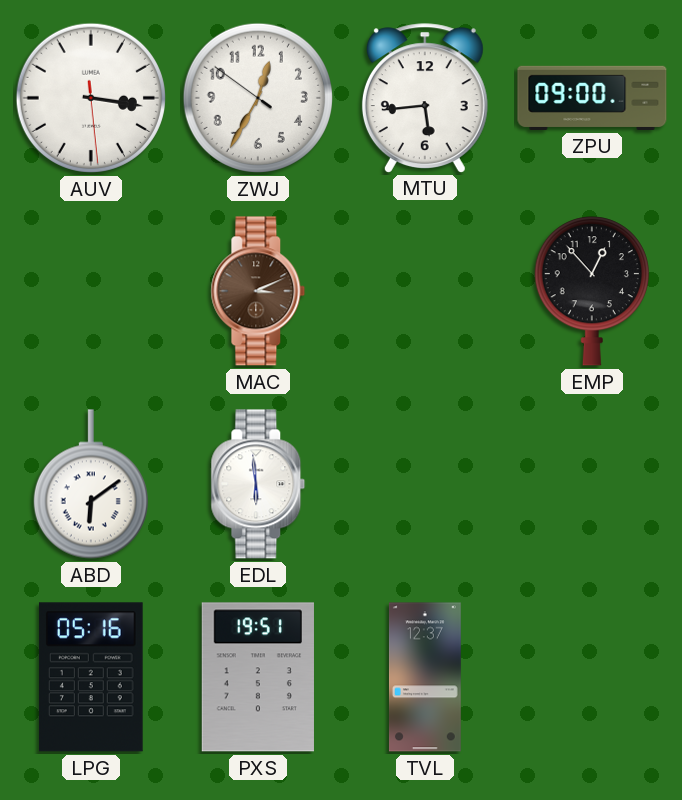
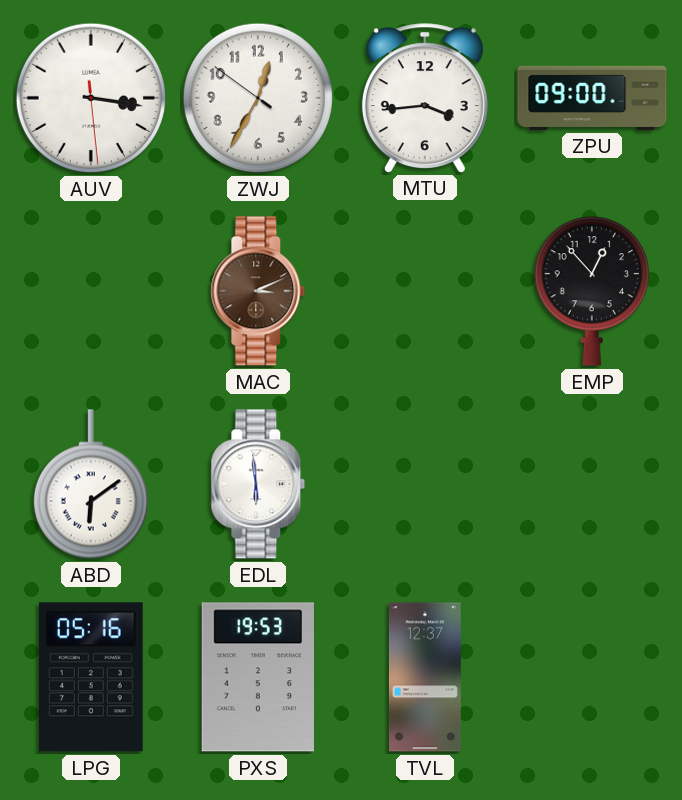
MTU: 5:44 -> 3:44
PXS: 19:51 -> 19:53
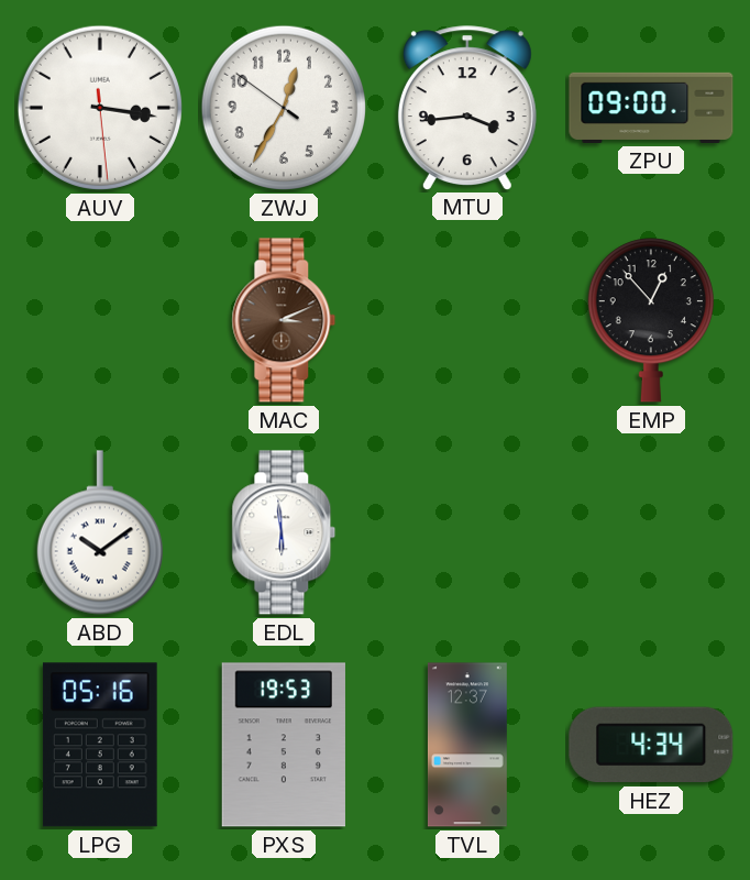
ABD: 6:09 -> 10:09
HEZ: none -> 4:34
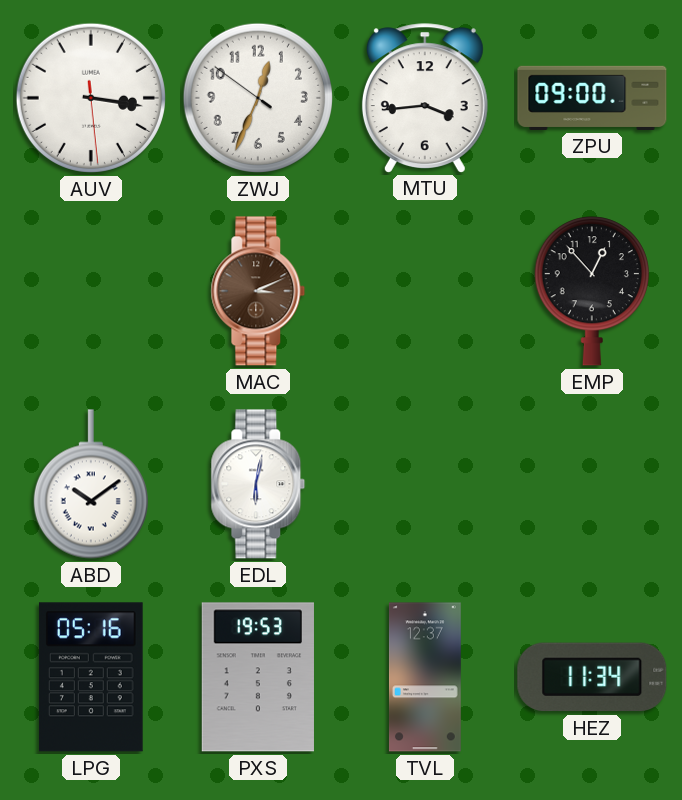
ZWJ: 12:34 -> 12:33
EDL: 5:59 -> 6:02
HEZ: 4:34 -> 11:34
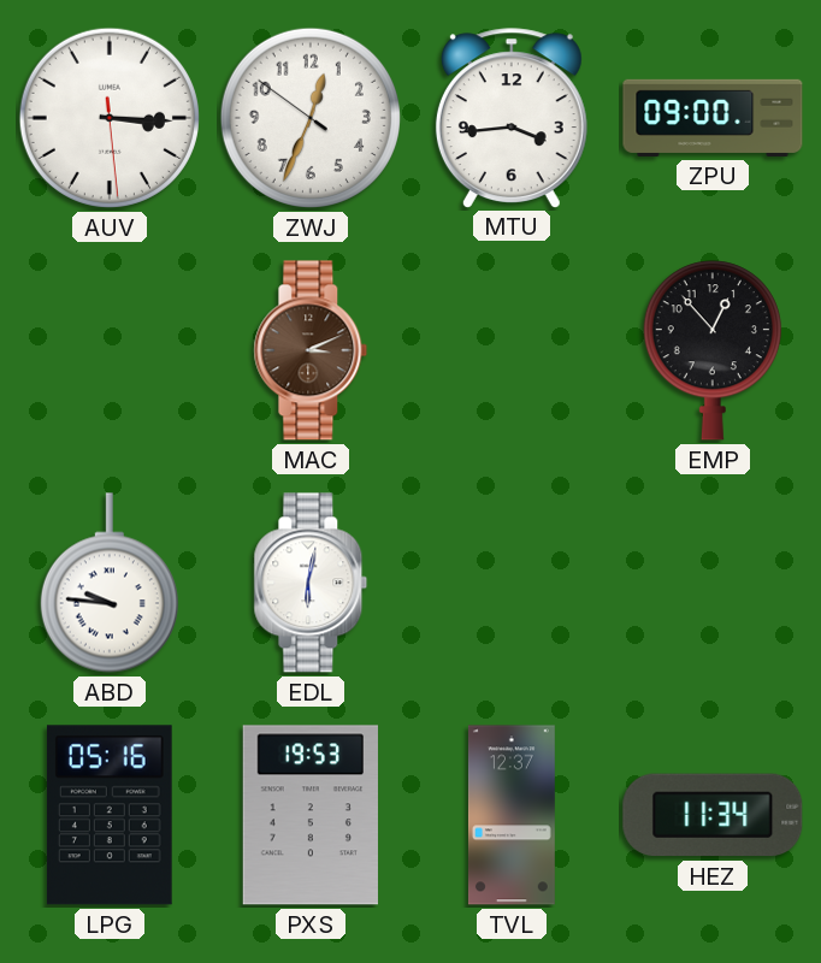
AUV: 3:16 -> 3:15
ABD: 10:09 -> 9:46
